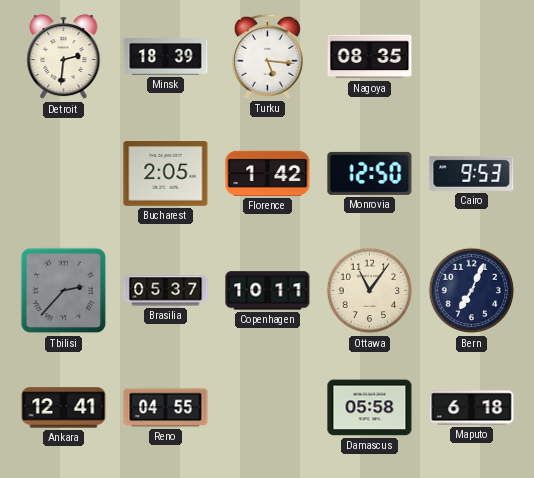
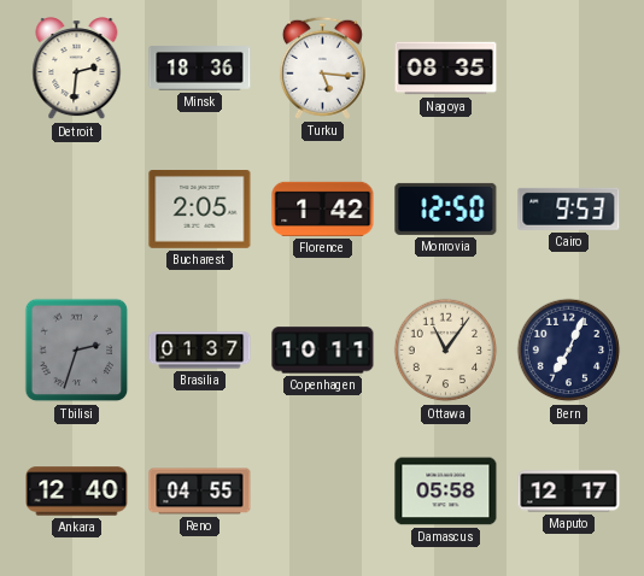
Minsk: 18:39 -> 18:36
Tbilisi: 2:37 -> 2:33
Brasilia: 05:37 -> 01:37
Ankara: 12:41 -> 12:40
Maputo: 6:18 -> 12:17
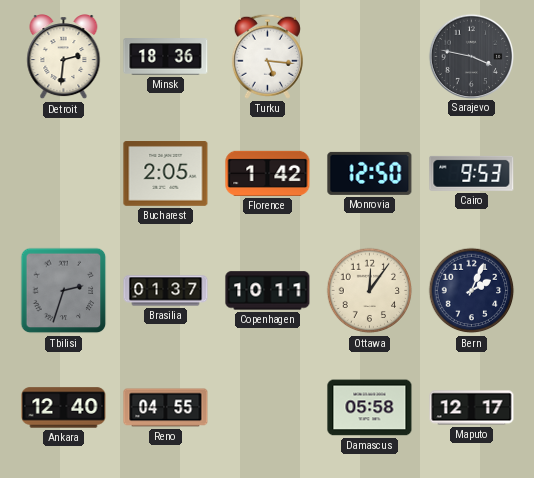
Nagoya: 08:35 -> none
Sarajevo: none -> 3:47
Ottawa: 11:06 -> 12:06
Bern: 7:04 -> 2:04
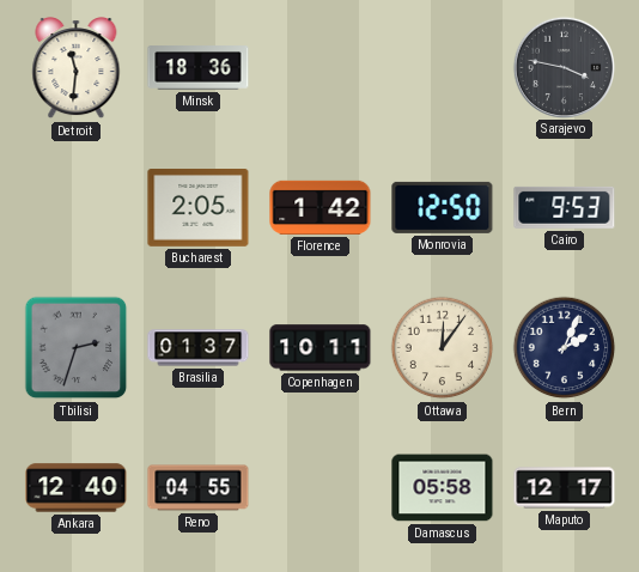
Detroit: 2:31 -> 11:31
Turku: 5:16 -> none
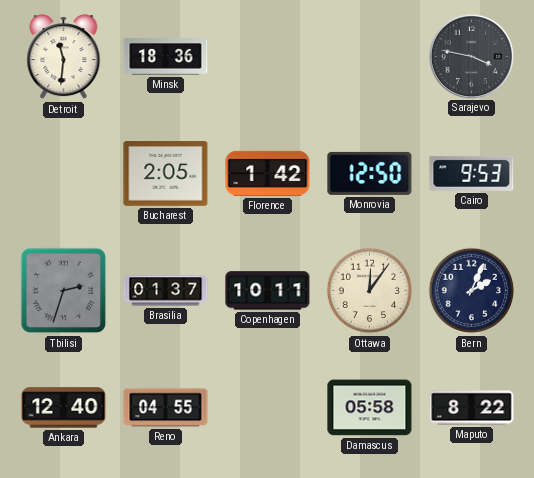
Maputo: 12:17 -> 8:22
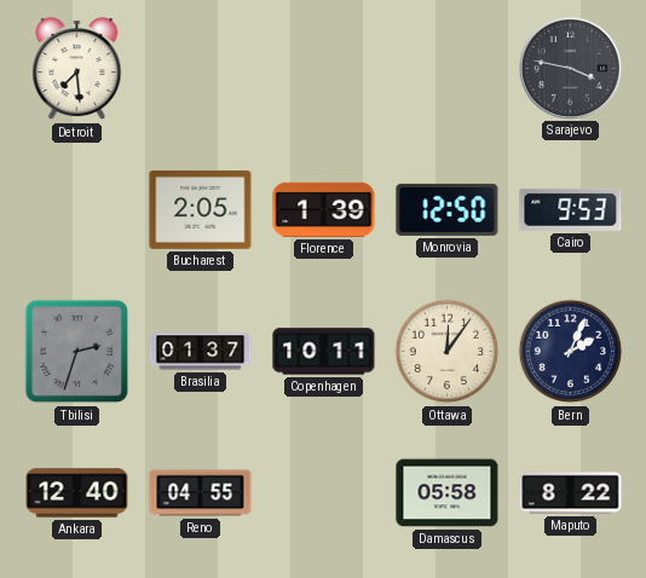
Detroit: 11:31 -> 7:29
Minsk: 18:36 -> none
Florence: 1:42 -> 1:39
